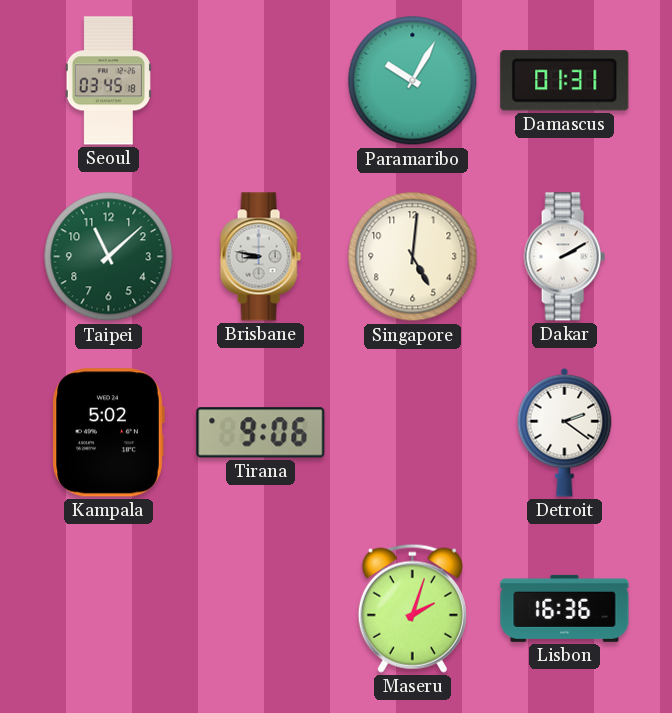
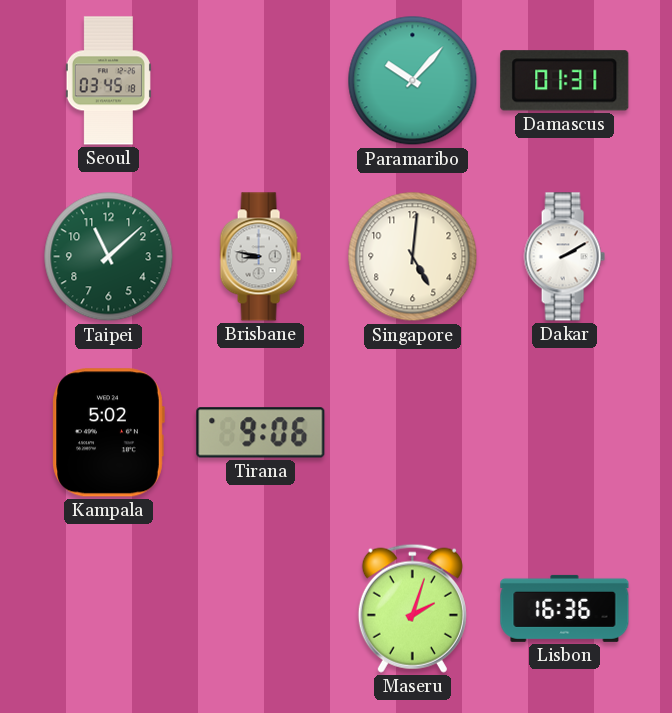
Paramaribo: 10:05 -> 10:07
Detroit: 2:21 -> none
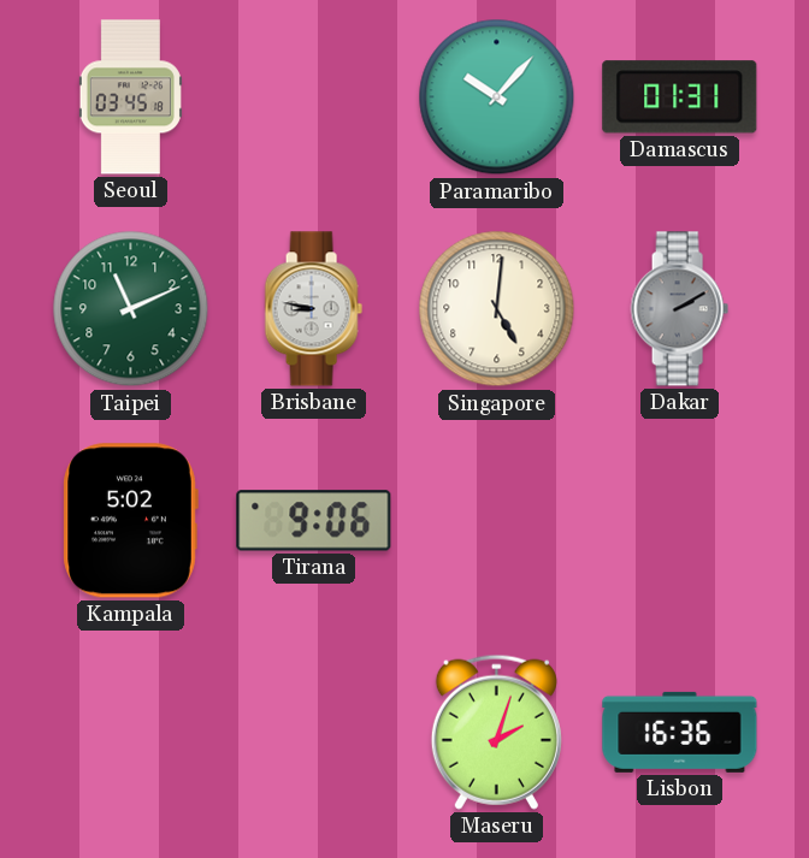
Taipei: 11:08 -> 11:11
Dakar dial: white -> grey
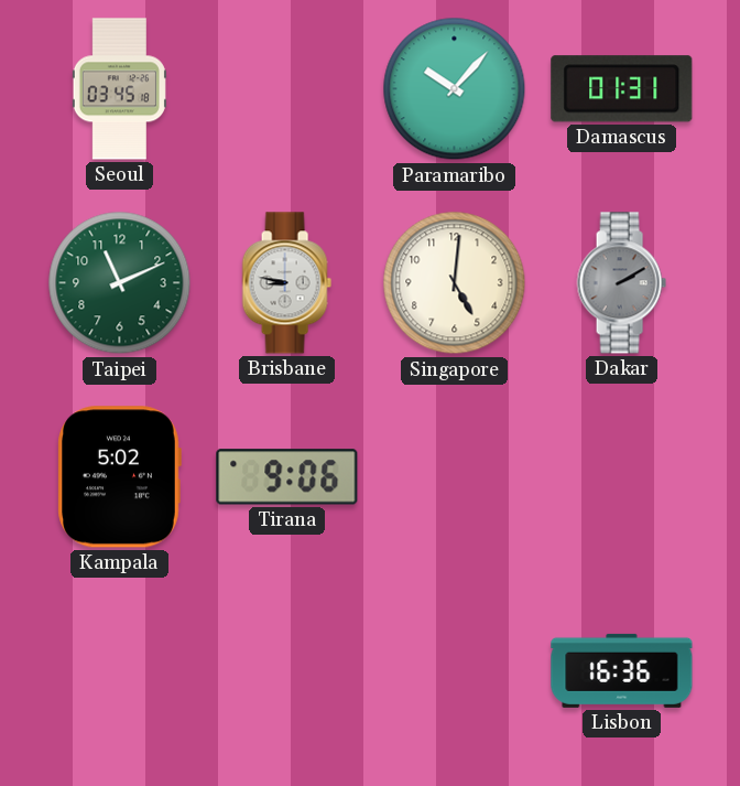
Maseru: 2:03 -> none
